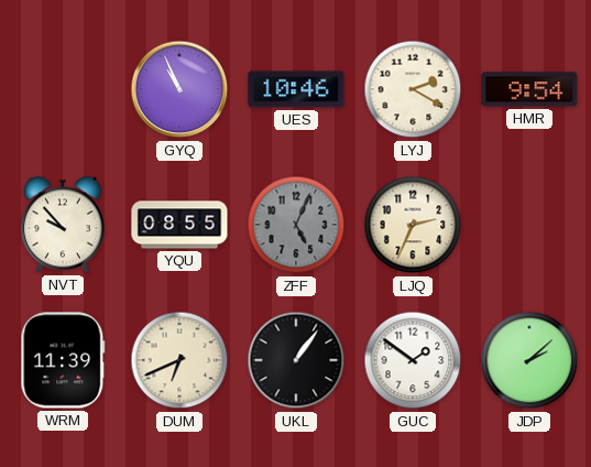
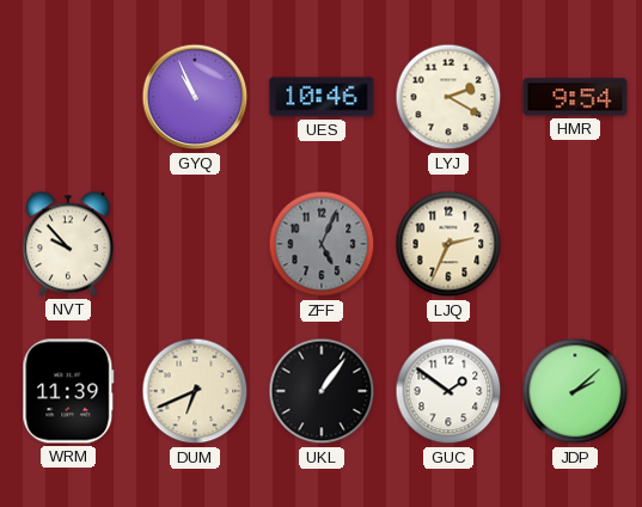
YQU: 08:55 -> none
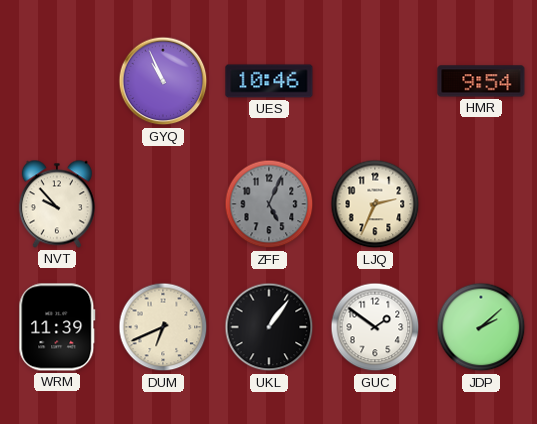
LYJ: 2:20 -> none
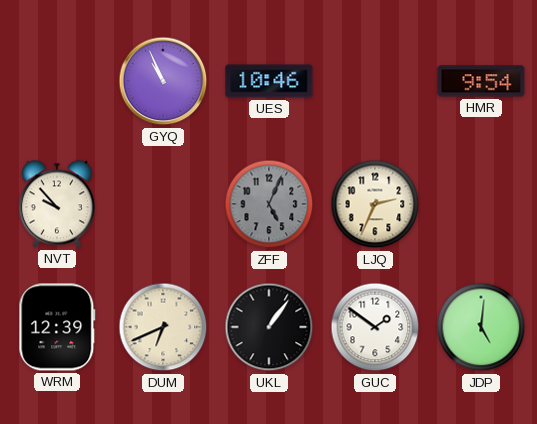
WRM: 11:39 -> 12:39
JDP: 2:08 -> 5:01
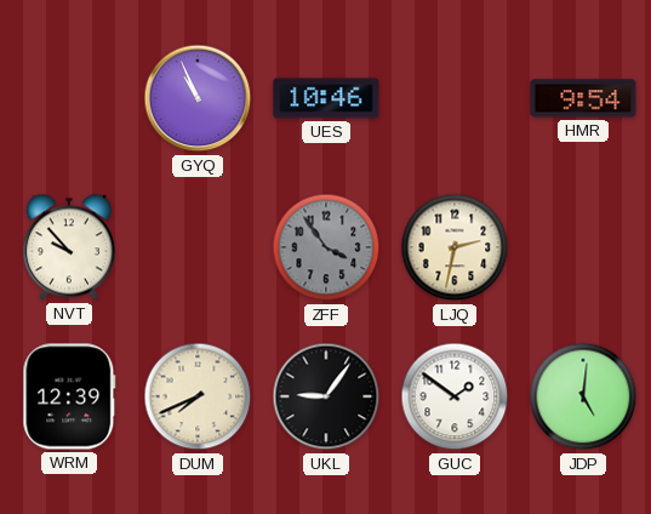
ZFF: 5:04 -> 3:54
LJQ: 2:34 -> 2:32
DUM: 6:41 -> 7:41
UKL: 1:06 -> 9:06
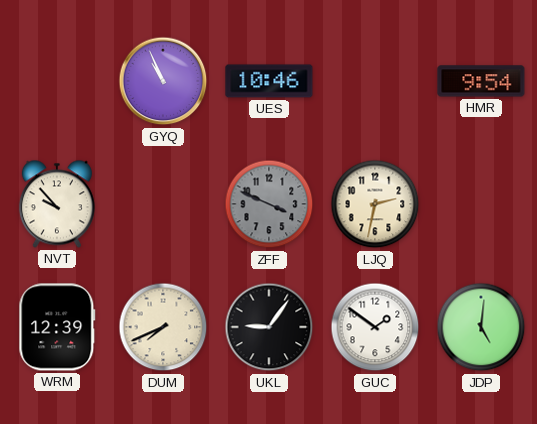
ZFF: 3:54 -> 3:49
